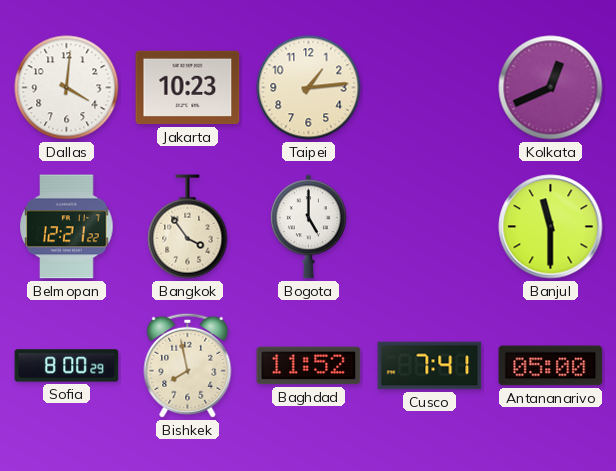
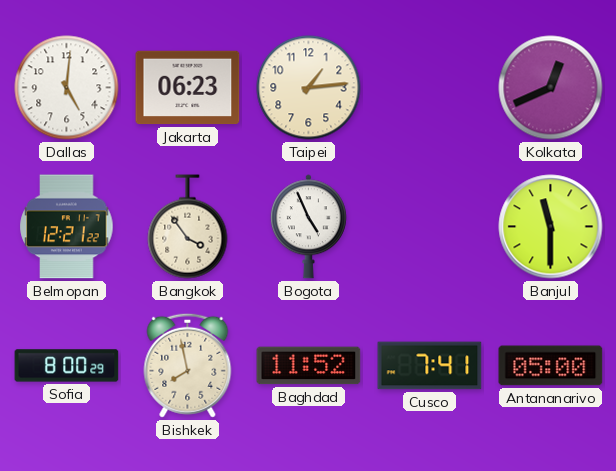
Dallas: 4:01 -> 5:01
Jakarta: 10:23 -> 06:23
Bogota: 5:00 -> 4:56
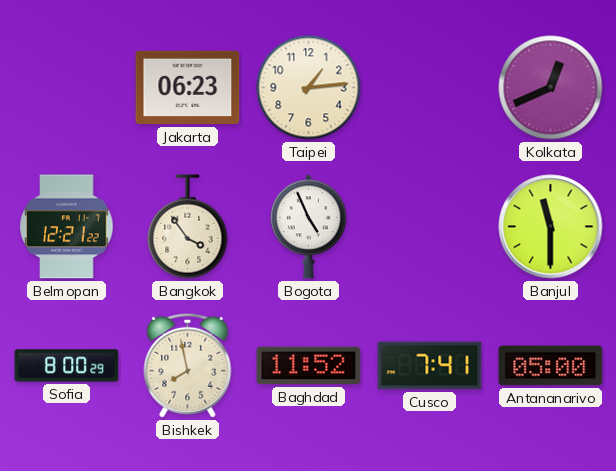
Dallas: 5:01 -> none
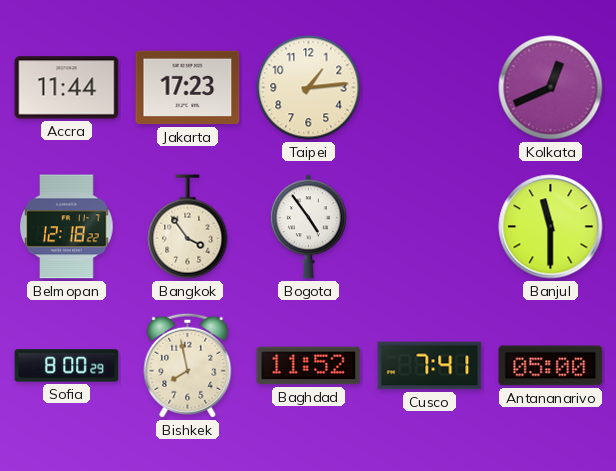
Accra: none -> 11:44
Jakarta: 06:23 -> 17:23
Belmopan: 12:21 -> 12:18
Bogota: 4:56 -> 4:54
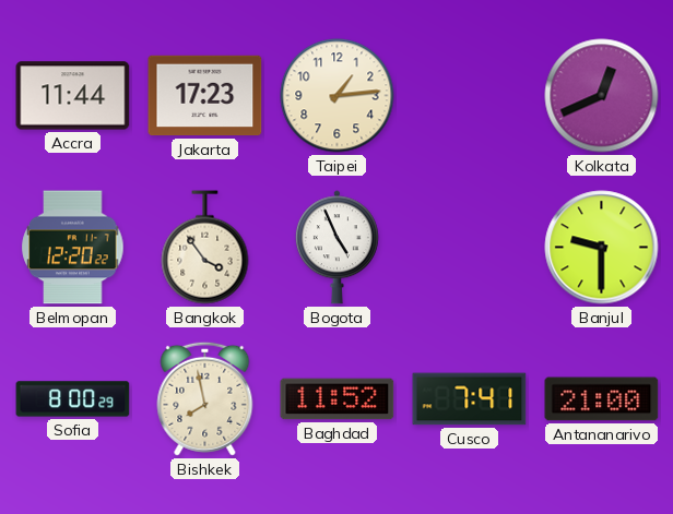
Belmopan: 12:18 -> 12:20
Bogota: 4:54 -> 4:56
Banjul: 11:30 -> 9:30
Antananarivo: 05:00 -> 21:00
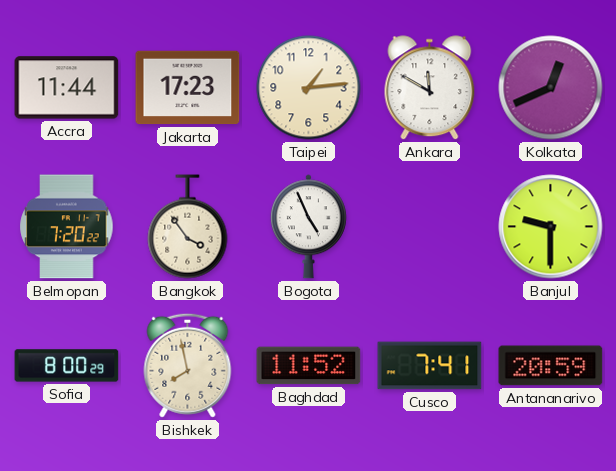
Ankara: none -> 11:50
Belmopan: 12:20 -> 7:20
Antananarivo: 21:00 -> 20:59
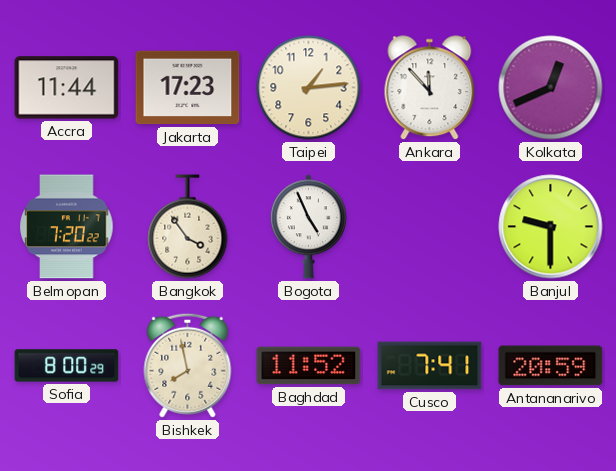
Ankara: 11:50 -> 11:53
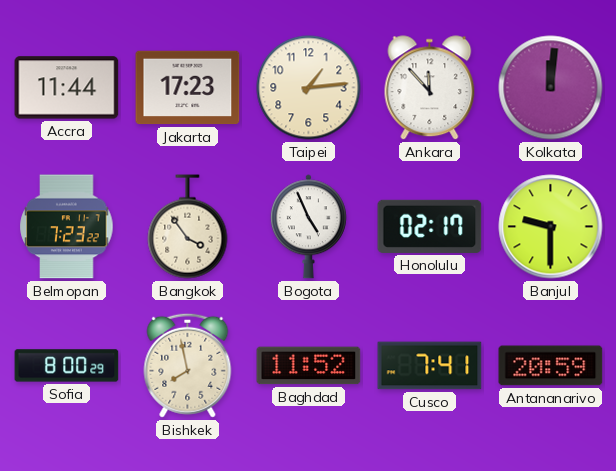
Kolkata: 12:41 -> 12:01
Belmopan: 7:20 -> 7:23
Honolulu: none -> 02:17
